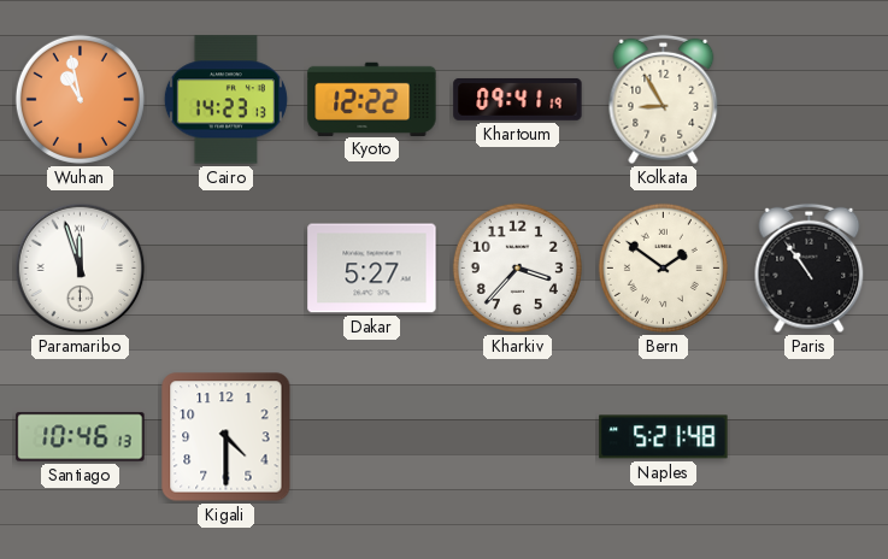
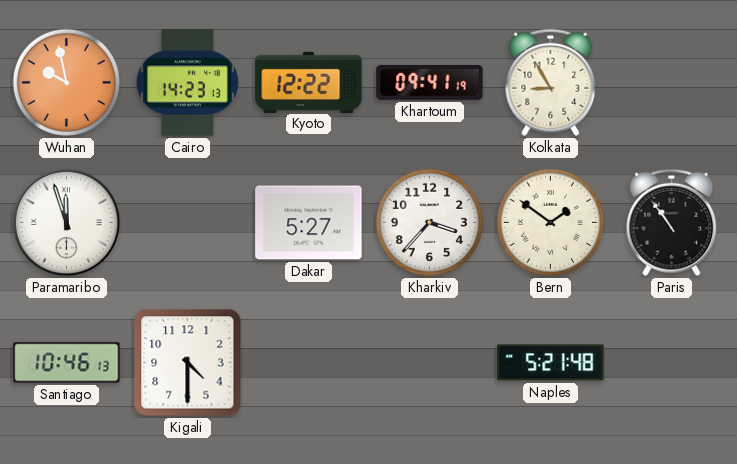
Wuhan: 10:58 -> 9:58
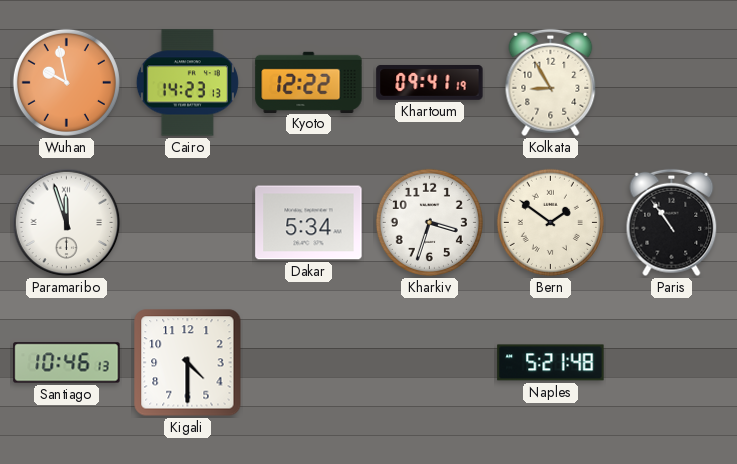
Dakar: 5:27 -> 5:34
Kharkiv: 3:37 -> 3:33
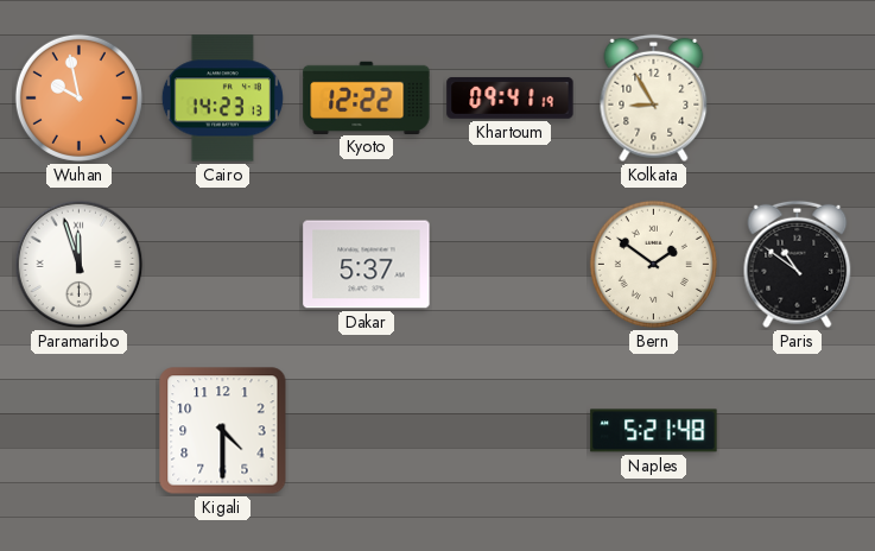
Dakar: 5:34 -> 5:37
Kharkiv: 3:33 -> none
Paris: 10:54 -> 10:51
Santiago: 10:46 -> none
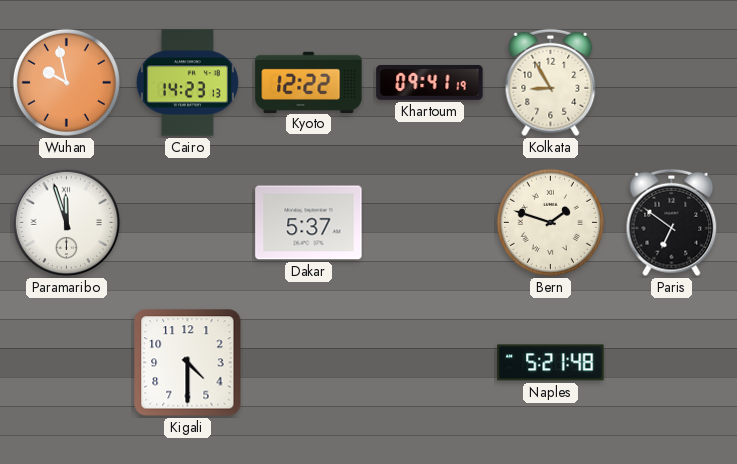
Bern: 1:51 -> 1:48
Paris: 10:51 -> 6:51
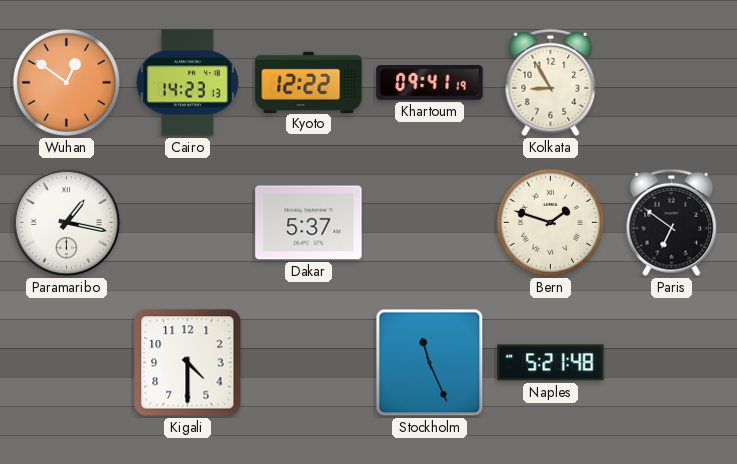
Wuhan: 9:58 -> 12:51
Paramaribo: 11:57 -> 1:17
Stockholm: none -> 11:26
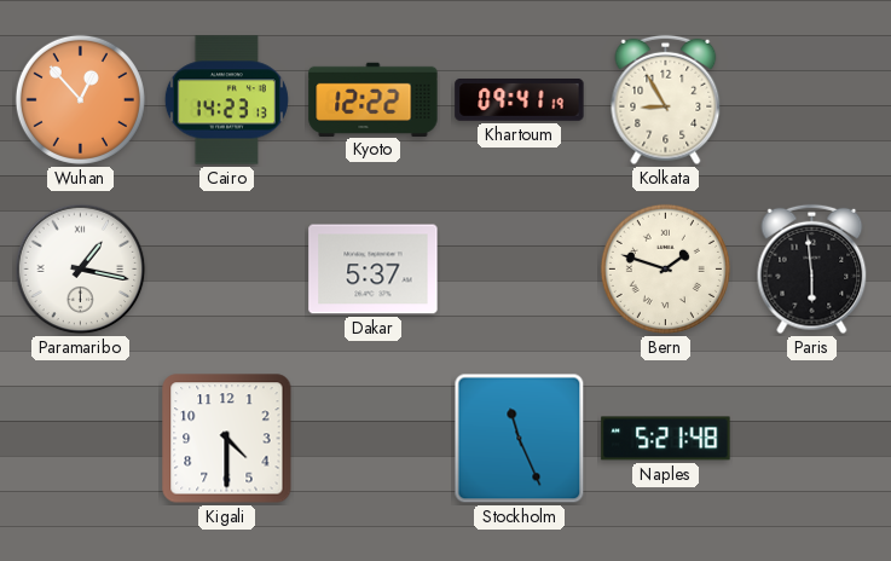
Wuhan: 12:51 -> 12:53
Paris: 6:51 -> 5:59
